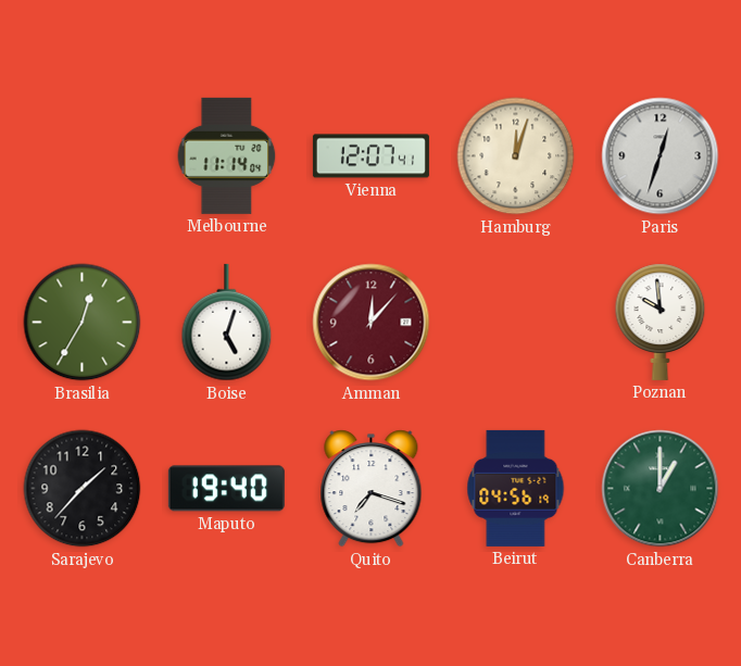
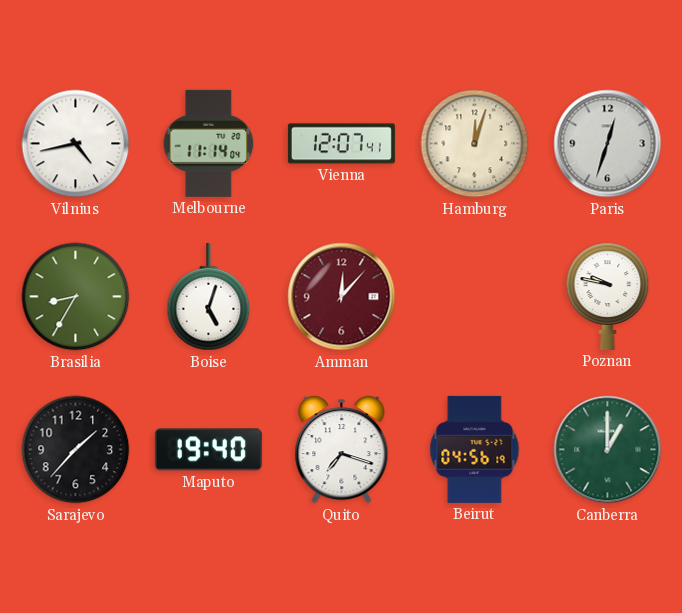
Vilnius: none -> 4:43
Brasilia: 12:35 -> 8:35
Poznan: 9:59 -> 9:47
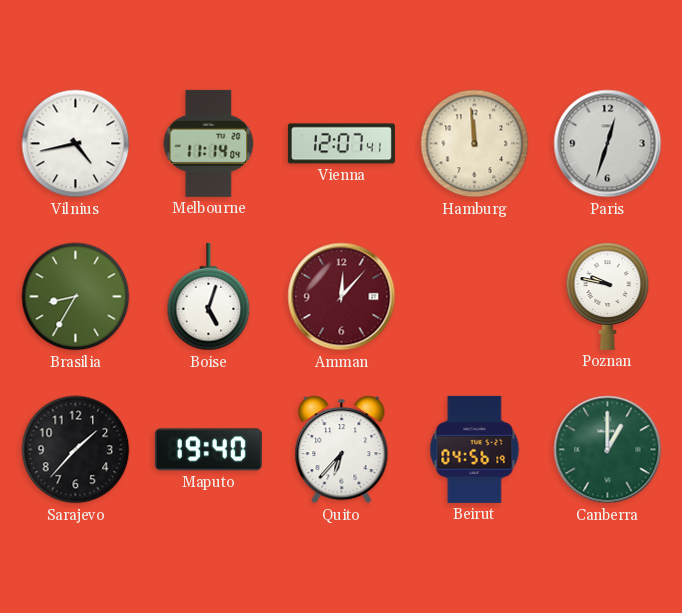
Hamburg: 12:03 -> 11:59
Quito: 7:18 -> 6:37
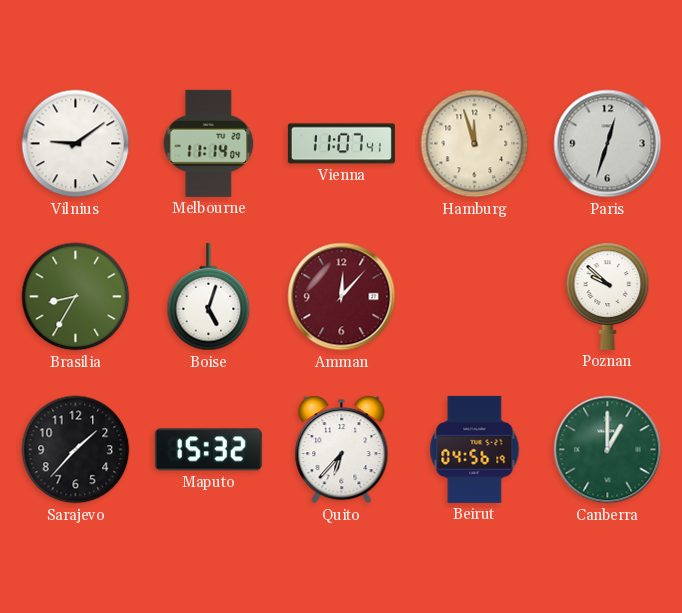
Vilnius: 4:43 -> 9:09
Vienna: 12:07 -> 11:07
Hamburg: 11:59 -> 11:57
Poznan: 9:47 -> 9:52
Maputo: 19:40 -> 15:32
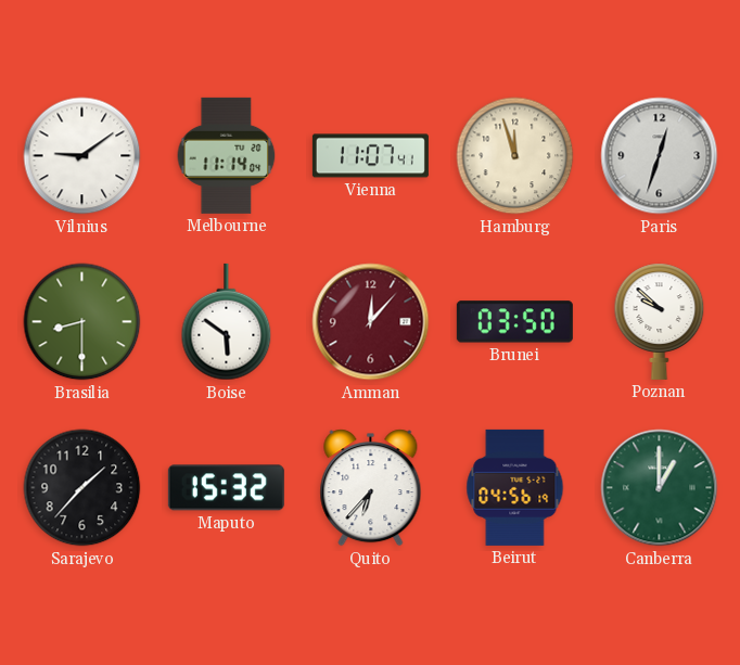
Brasilia: 8:35 -> 8:30
Boise: 5:03 -> 5:51
Brunei: none -> 03:50
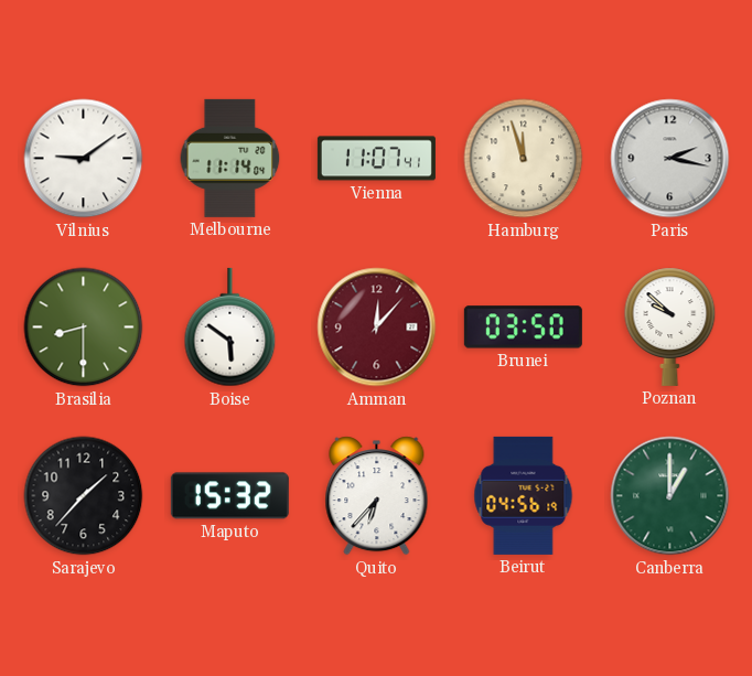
Paris: 12:33 -> 2:17
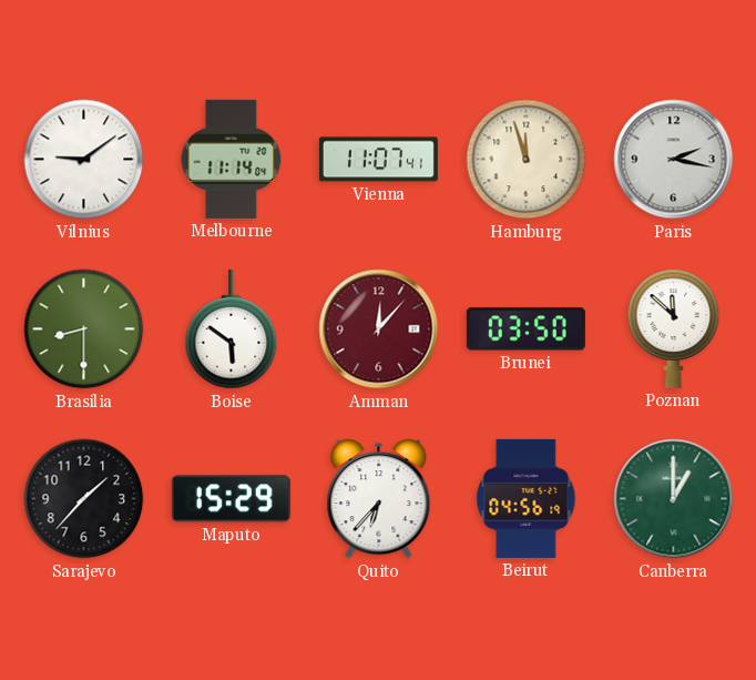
Poznan: 9:52 -> 11:52
Maputo: 15:32 -> 15:29
